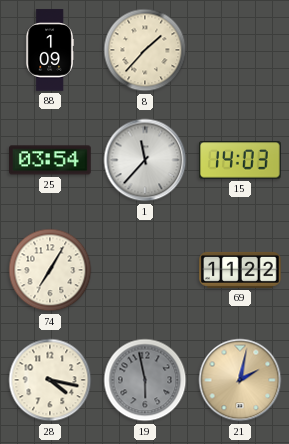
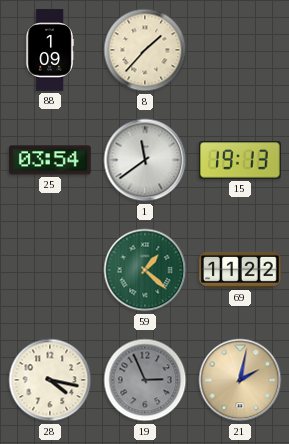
1: 11:37 -> 11:39
15: 14:03 -> 19:13
74: 7:05 -> none
59: none -> 1:22
19: 5:58 -> 2:56
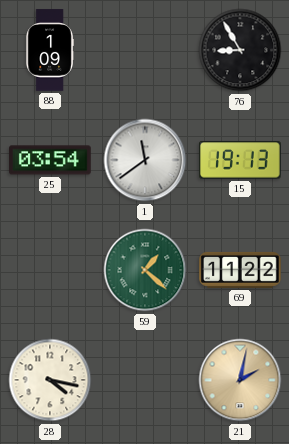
8: 1:37 -> none
76: none -> 8:55
19: 2:56 -> none
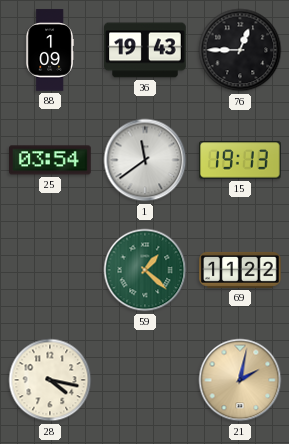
36: none -> 19:43
76: 8:55 -> 12:45
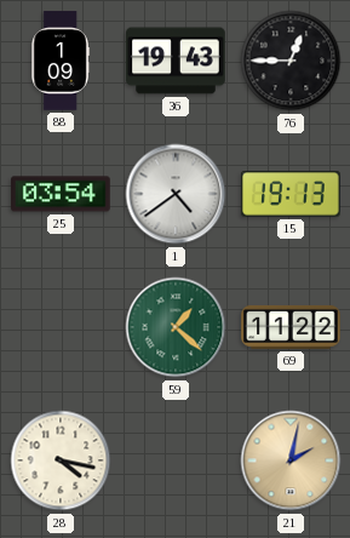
1: 11:39 -> 4:39
